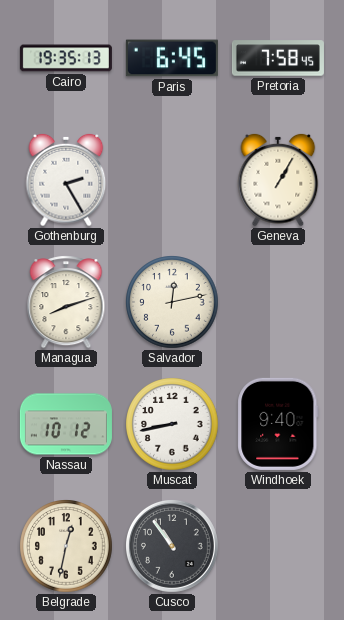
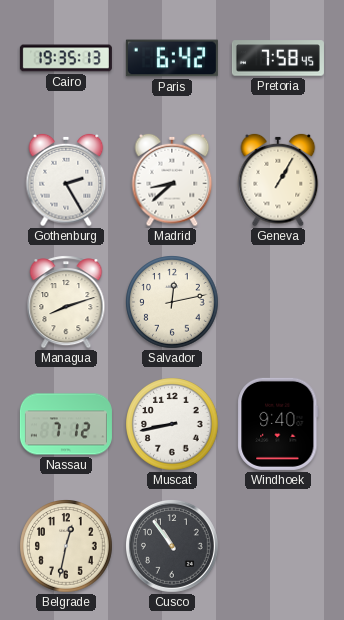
Paris: 6:45 -> 6:42
Madrid: none -> 8:38
Nassau: 10:12 -> 7:12
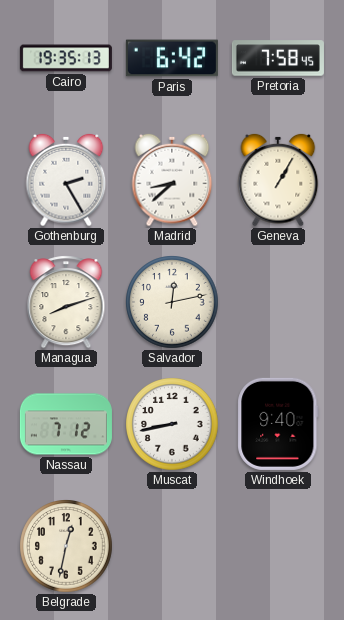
Cusco: 10:54 -> none
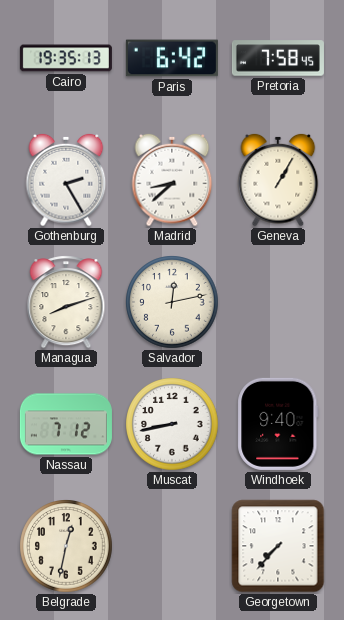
Georgetown: none -> 7:37
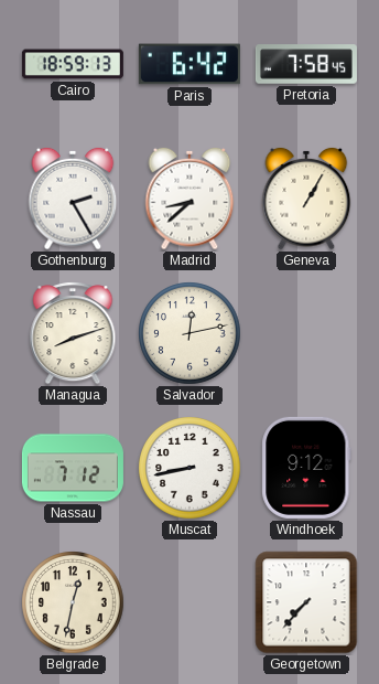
Cairo: 19:35 -> 18:59
Windhoek: 9:40 -> 9:12
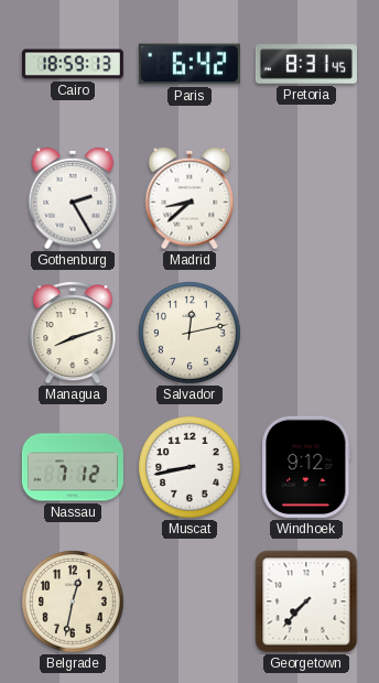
Pretoria: 7:58 -> 8:31
Geneva: 1:05 -> none
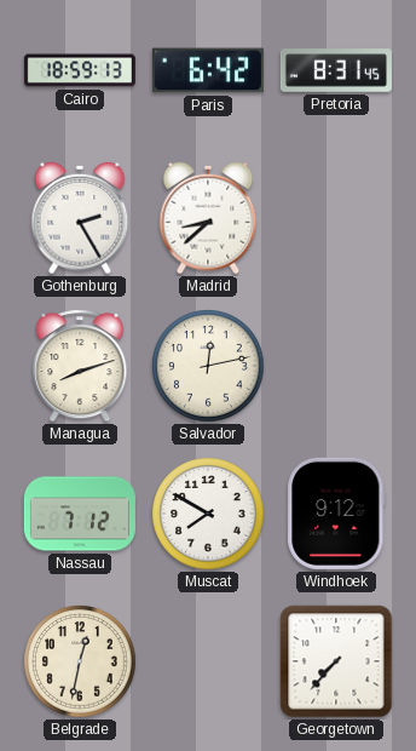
Muscat: 8:43 -> 7:50
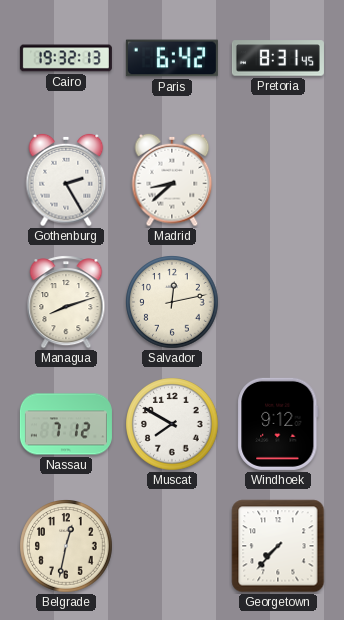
Cairo: 18:59 -> 19:32
